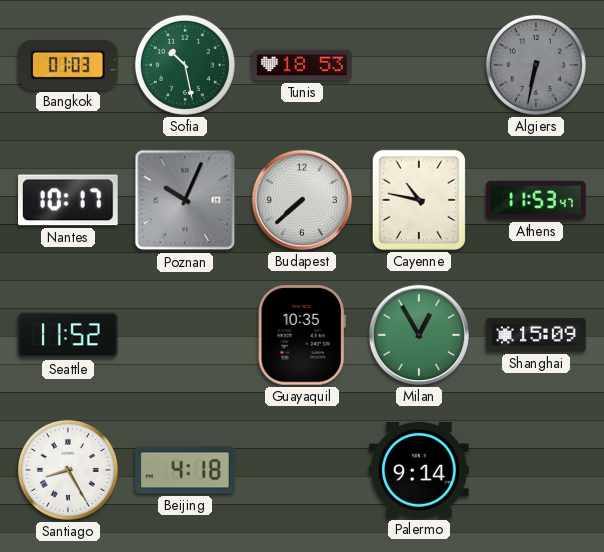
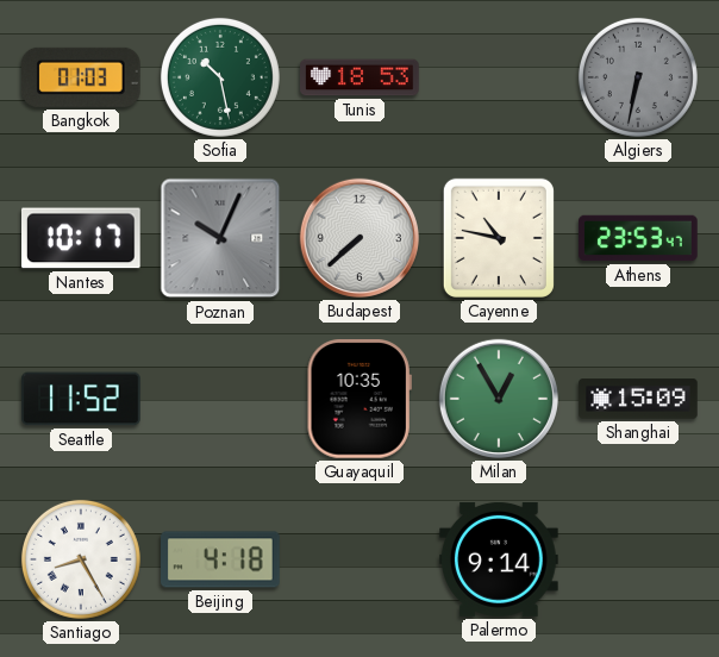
Athens: 11:53 -> 23:53
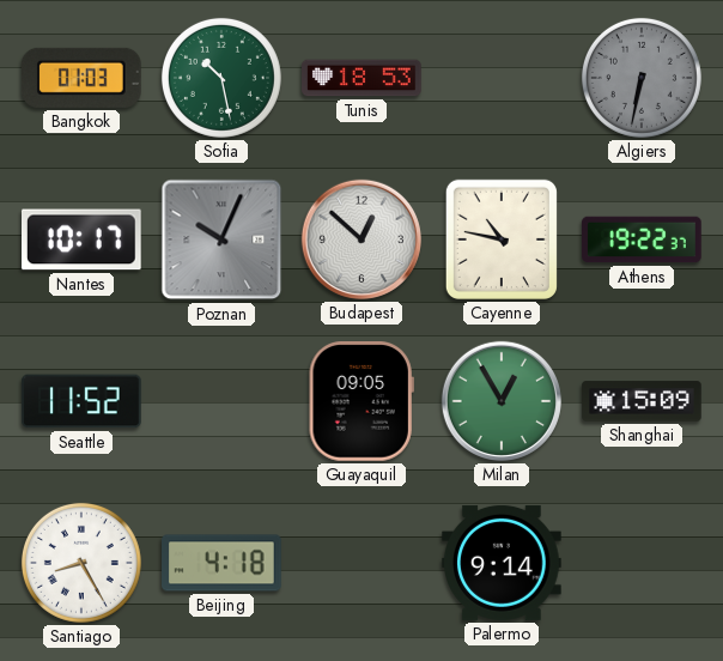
Budapest: 7:38 -> 12:52
Athens: 23:53 -> 19:22
Guayaquil: 10:35 -> 09:05
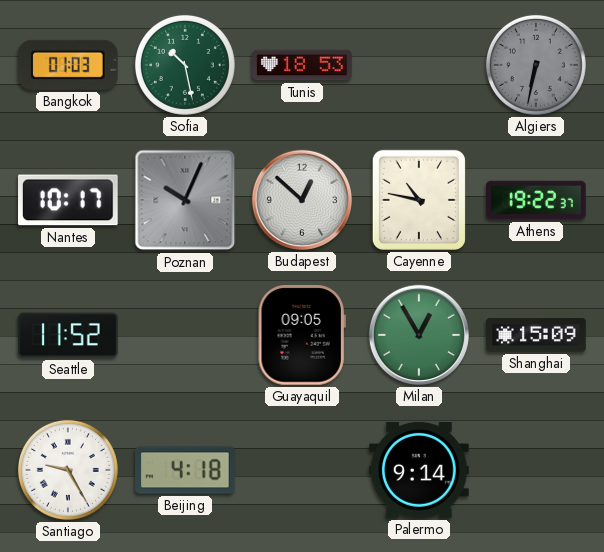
Santiago: 8:25 -> 9:25
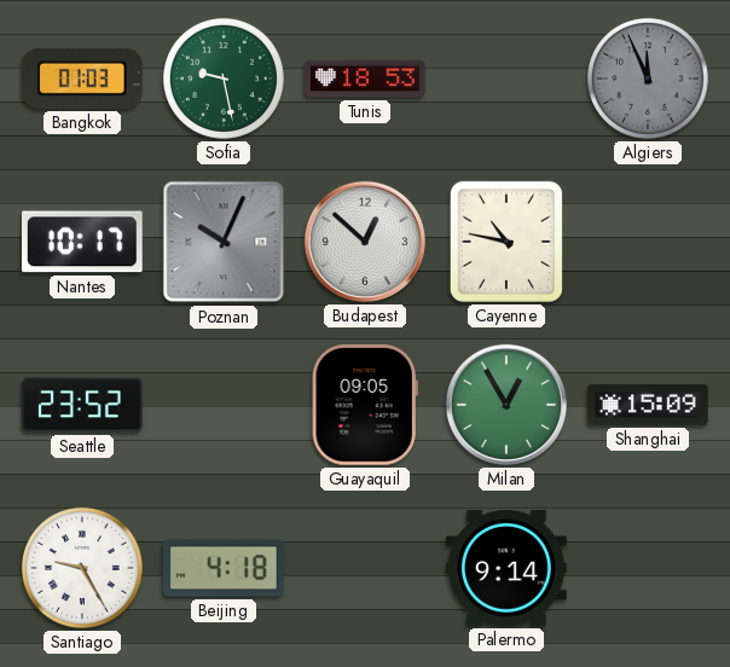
Sofia: 10:28 -> 9:28
Algiers: 6:32 -> 11:56
Athens: 19:22 -> none
Seattle: 11:52 -> 23:52
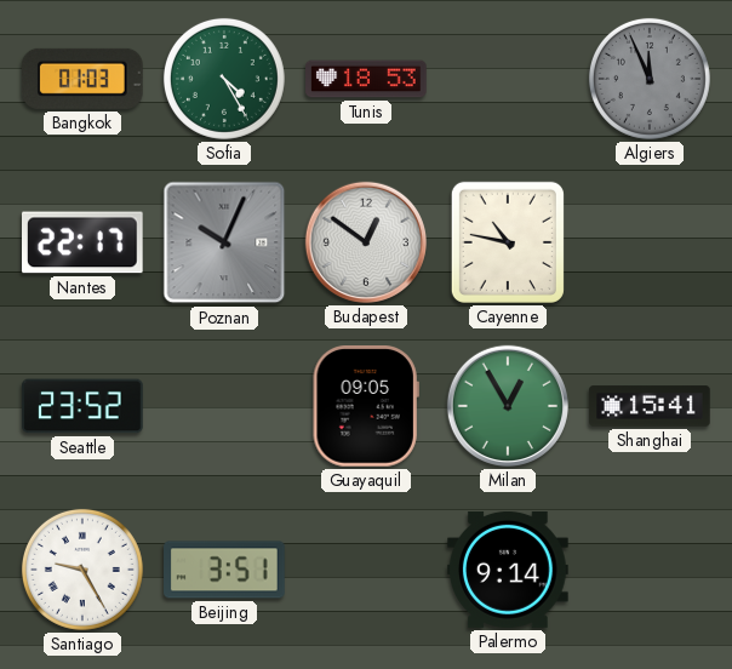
Sofia: 9:28 -> 4:25
Nantes: 10:17 -> 22:17
Budapest: 12:52 -> 12:51
Shanghai: 15:09 -> 15:41
Beijing: 4:18 -> 3:51
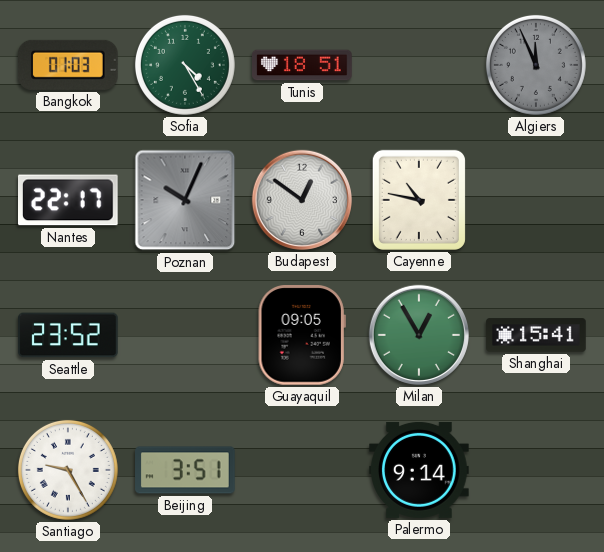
Tunis: 18:53 -> 18:51
